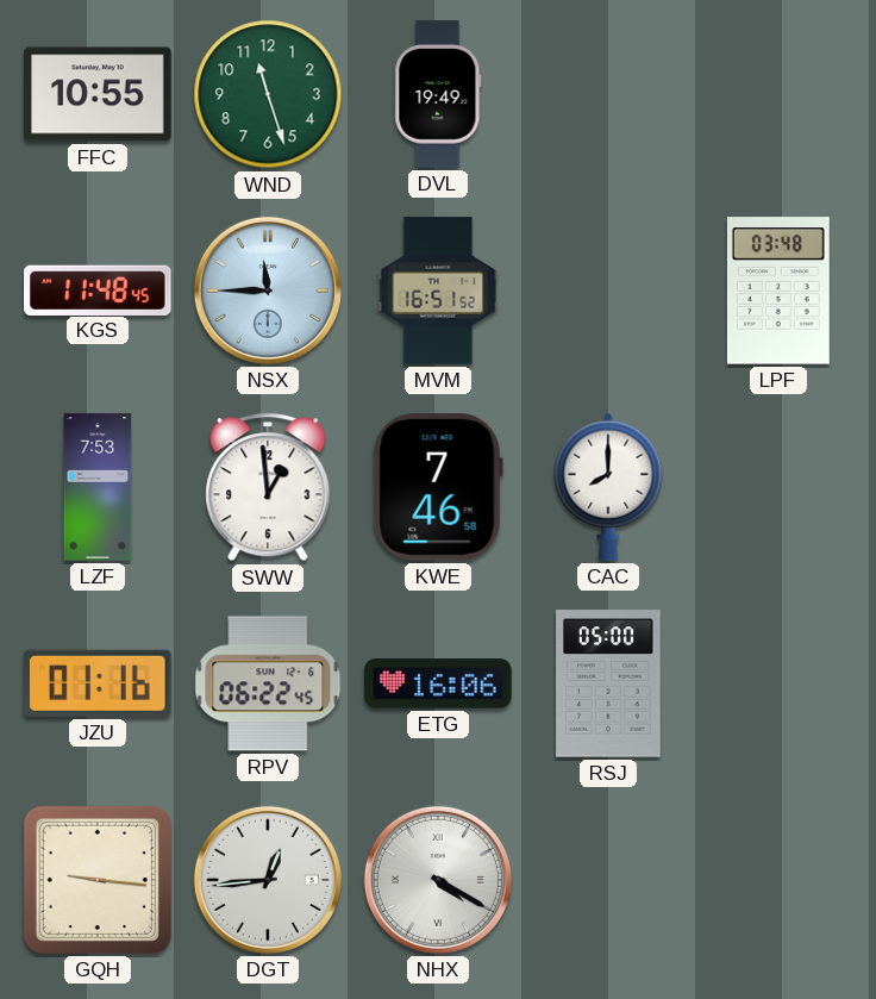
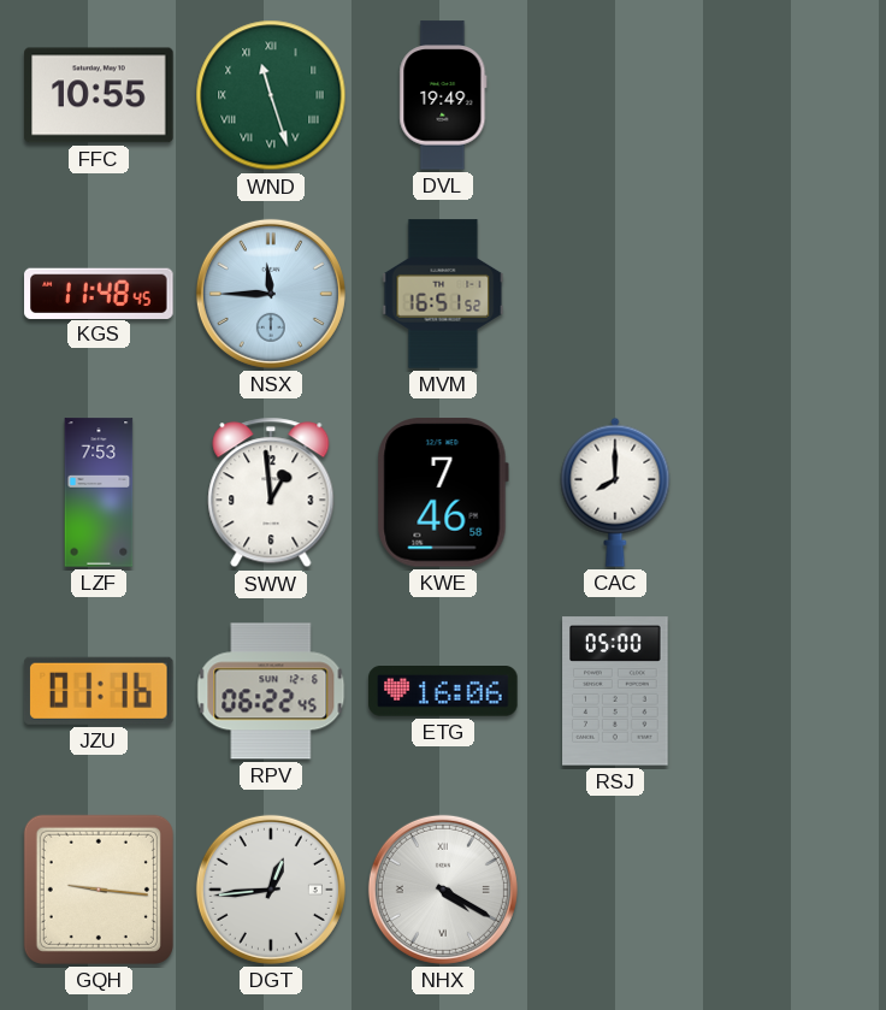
WND numerals: Arabic -> Roman
LPF: 03:48 -> none
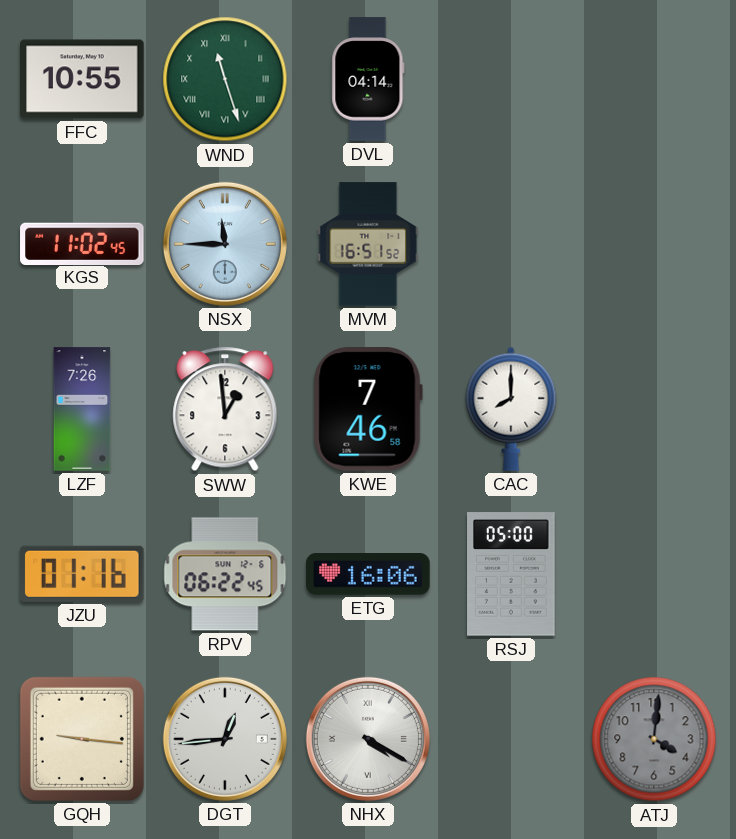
DVL: 19:49 -> 04:14
KGS: 11:48 -> 11:02
LZF: 7:53 -> 7:26
ATJ: none -> 4:01
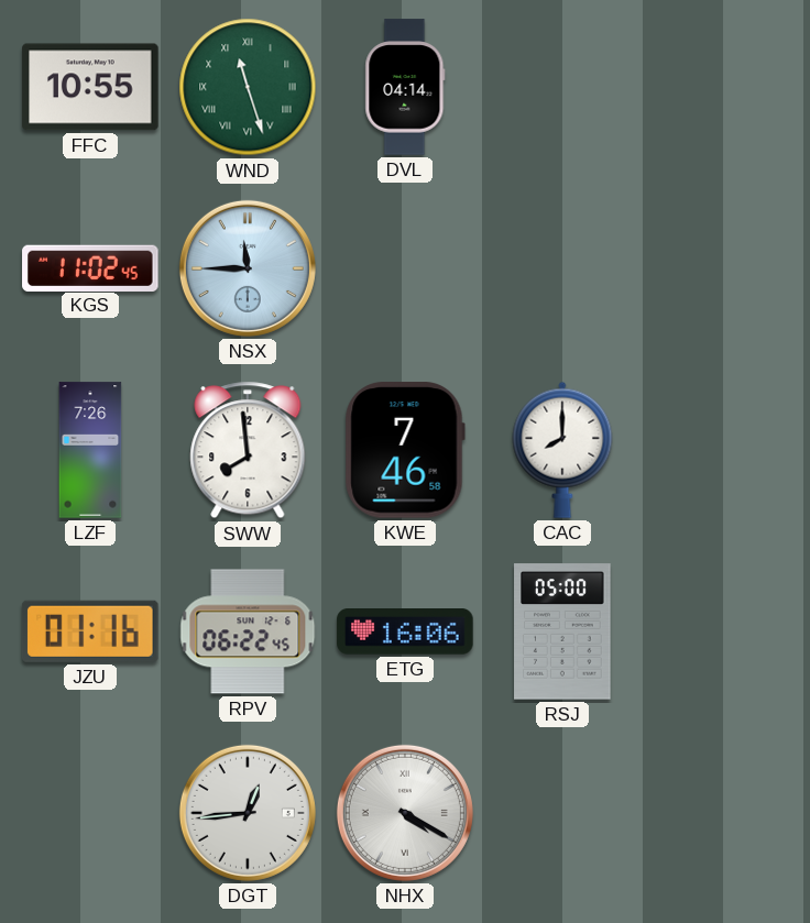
MVM: 16:51 -> none
SWW: 12:59 -> 7:59
GQH: 9:16 -> none
ATJ: 4:01 -> none
